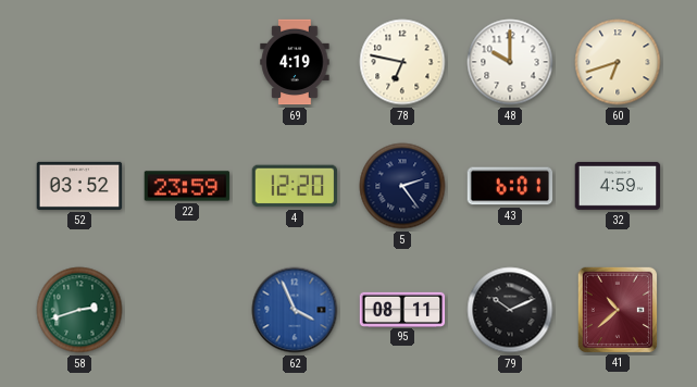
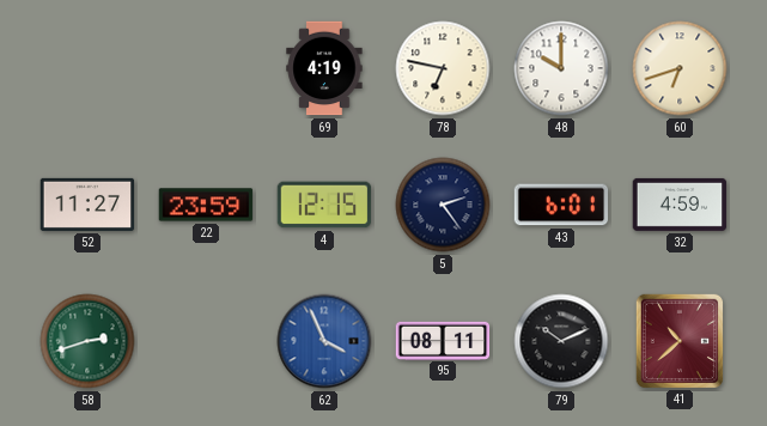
52: 03:52 -> 11:27
4: 12:20 -> 12:15
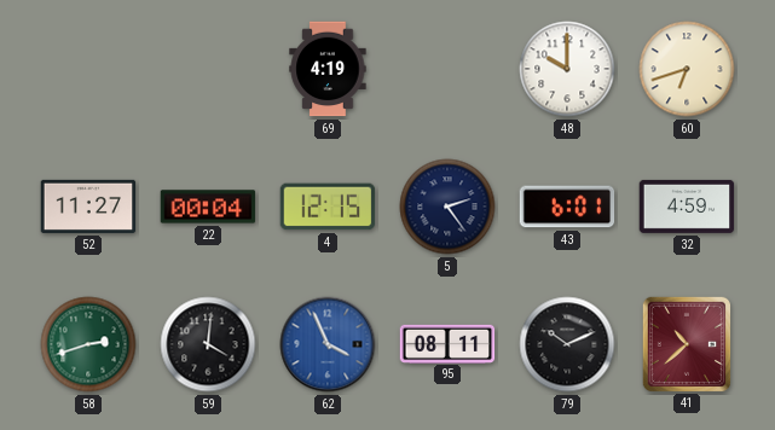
78: 6:47 -> none
22: 23:59 -> 00:04
59: none -> 4:01
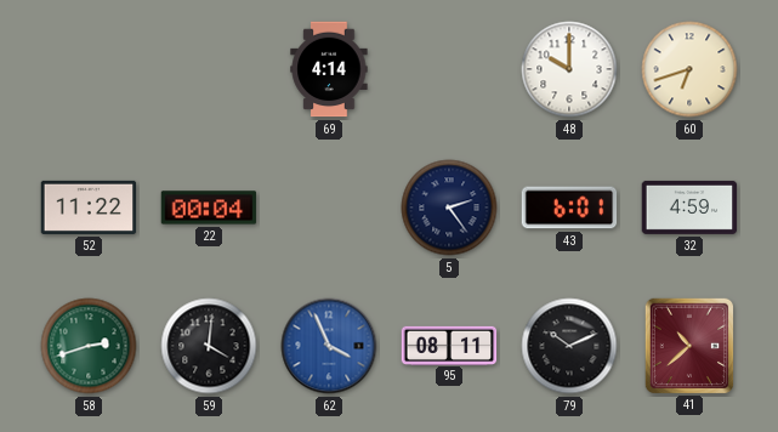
69: 4:19 -> 4:14
52: 11:27 -> 11:22
4: 12:15 -> none
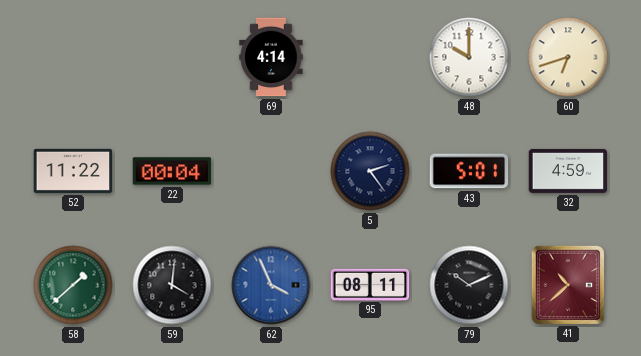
43: 6:01 -> 5:01
58: 2:42 -> 1:38
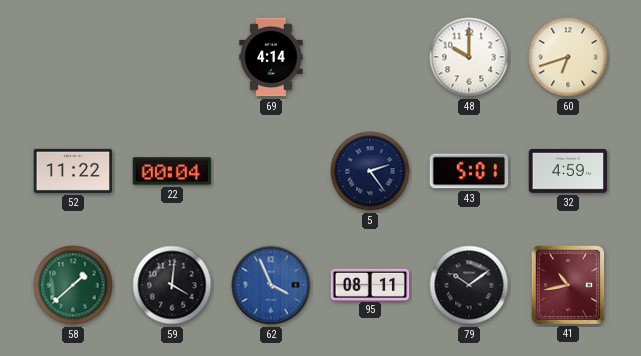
79: 10:11 -> 10:09
41: 10:38 -> 10:43
